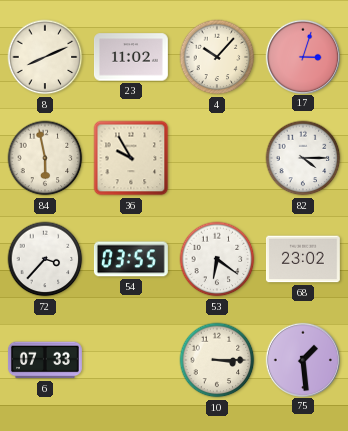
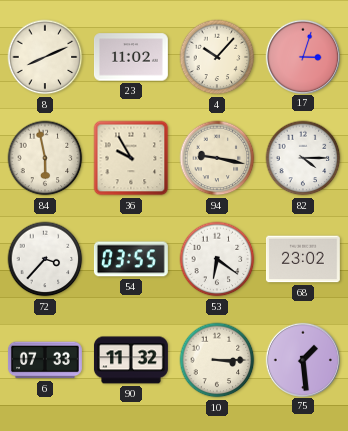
94: none -> 9:17
90: none -> 11:32
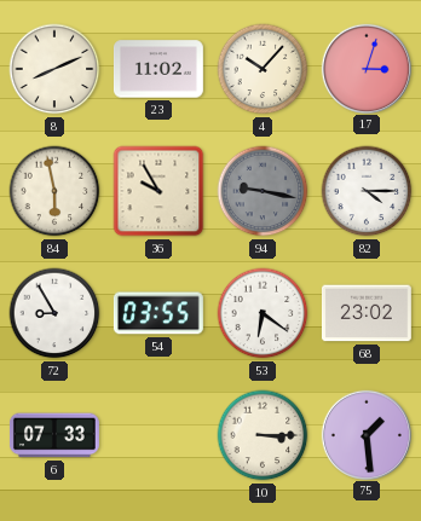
94 dial: cream -> grey
72: 3:37 -> 8:55
90: 11:32 -> none
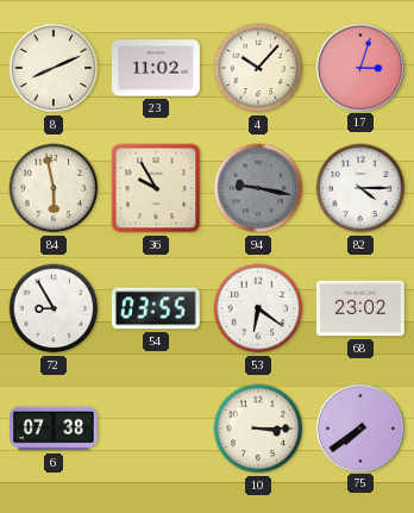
6: 07:33 -> 07:38
75: 1:29 -> 7:39
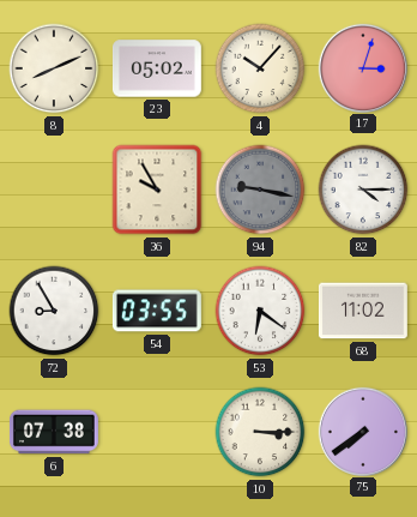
23: 11:02 -> 05:02
84: 5:58 -> none
68: 23:02 -> 11:02
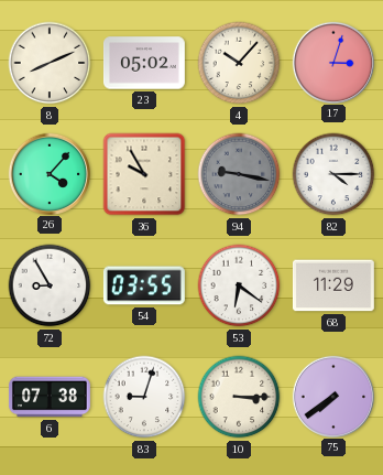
26: none -> 4:07
68: 11:02 -> 11:29
83: none -> 9:03
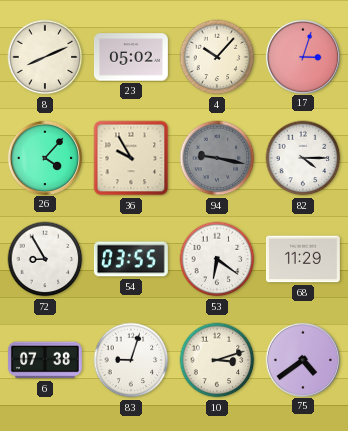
10: 3:15 -> 3:12
75: 7:39 -> 4:39
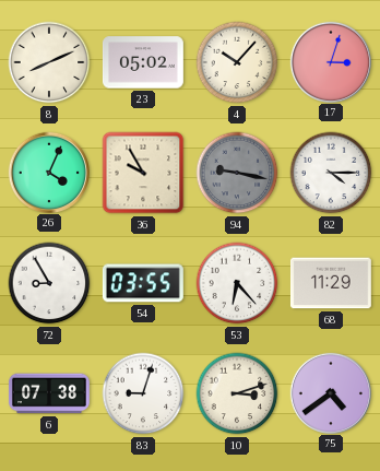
26: 4:07 -> 4:04
53: 6:21 -> 6:23
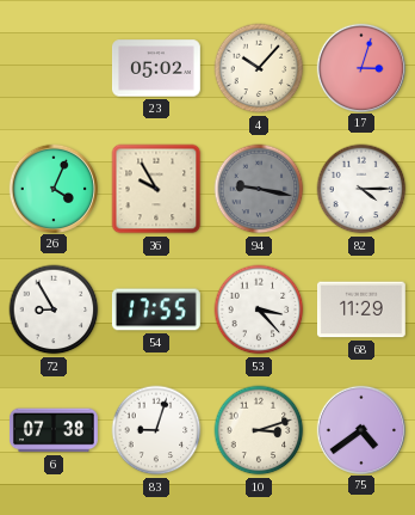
8: 8:11 -> none
54: 03:55 -> 17:55
53: 6:23 -> 3:23
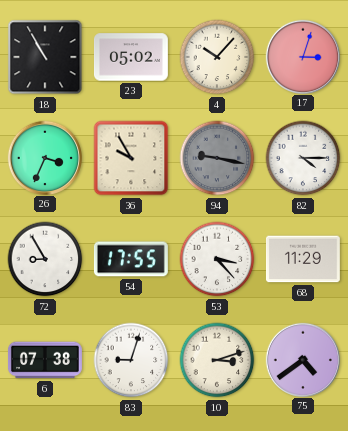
18: none -> 10:55
26: 4:04 -> 3:34
